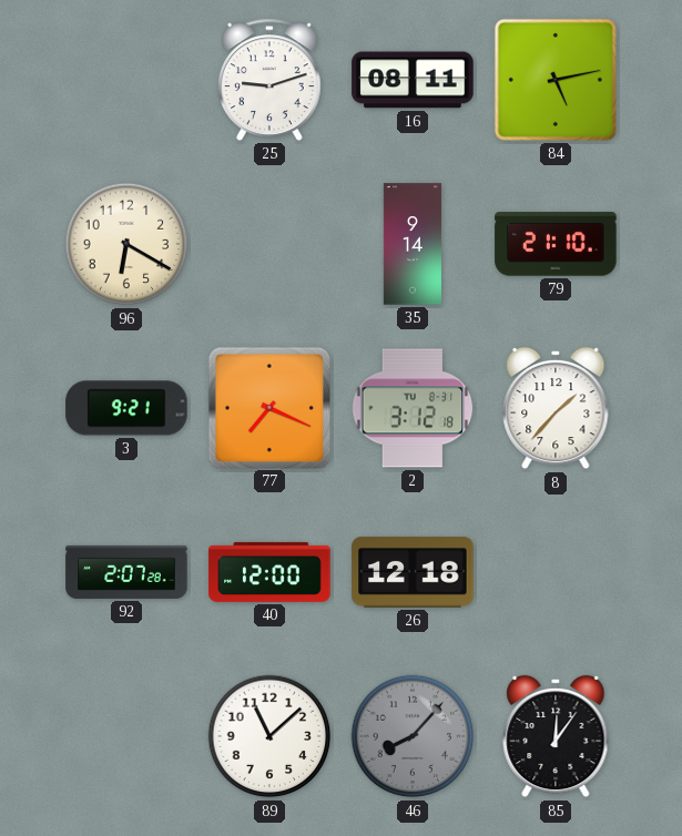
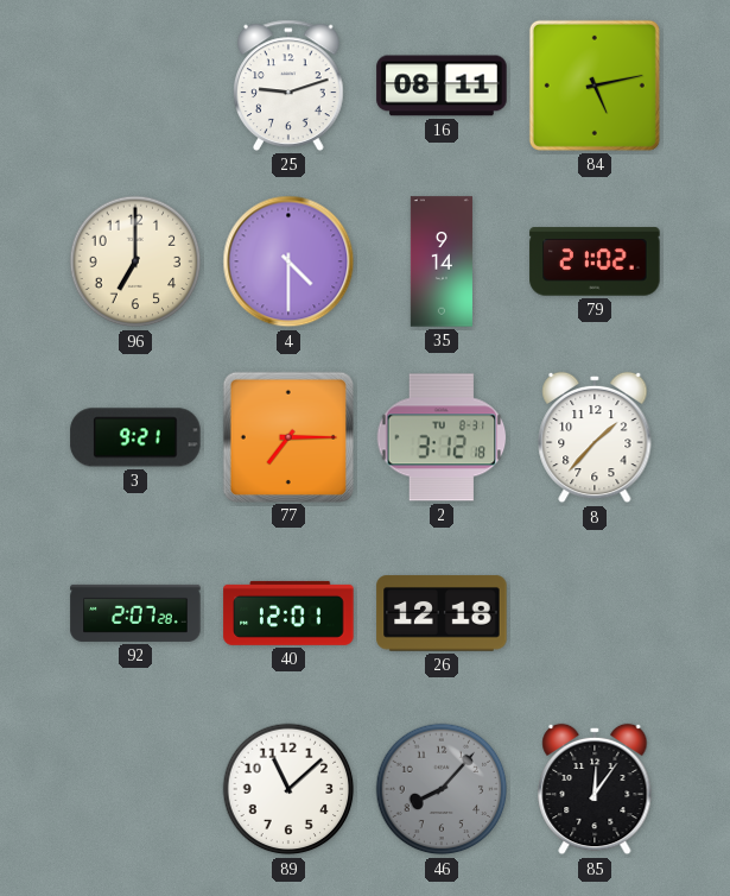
96: 6:20 -> 7:00
4: none -> 4:30
79: 21:10 -> 21:02
77: 7:19 -> 7:15
40: 12:00 -> 12:01
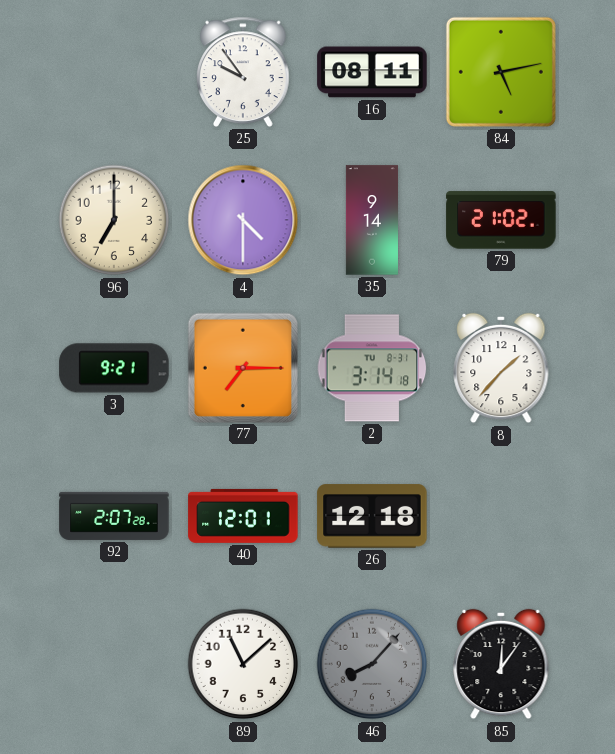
25: 9:12 -> 9:54
2: 3:12 -> 3:14
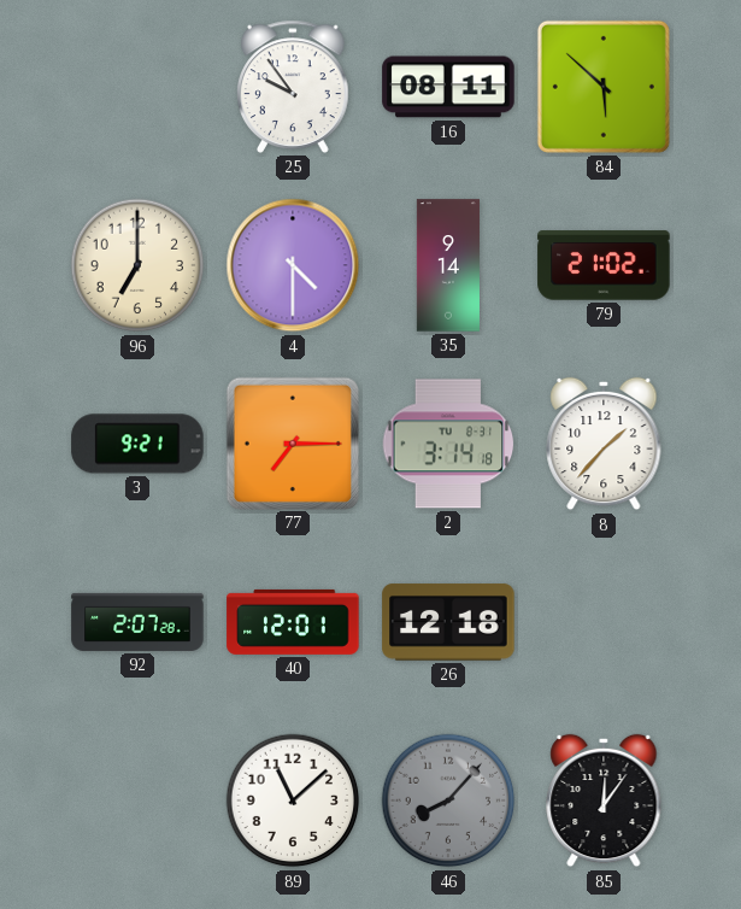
84: 5:13 -> 5:52
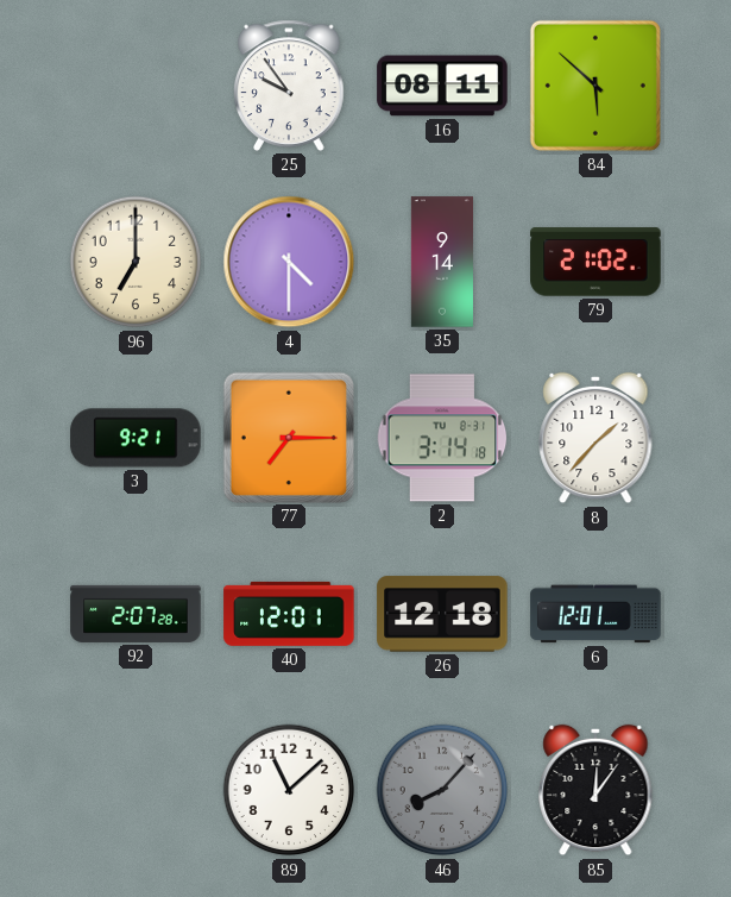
6: none -> 12:01
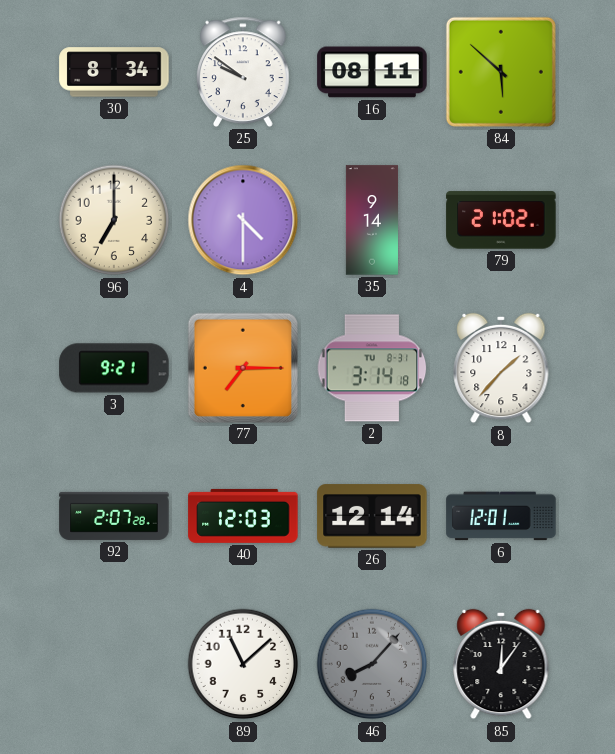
30: none -> 8:34
25: 9:54 -> 9:51
40: 12:01 -> 12:03
26: 12:18 -> 12:14
